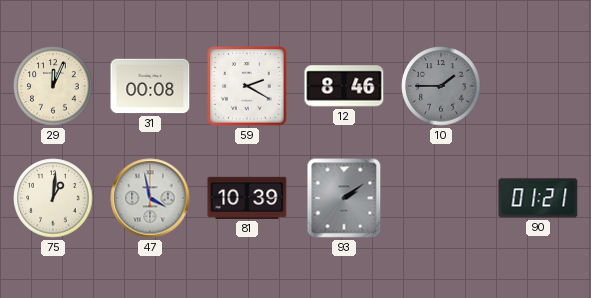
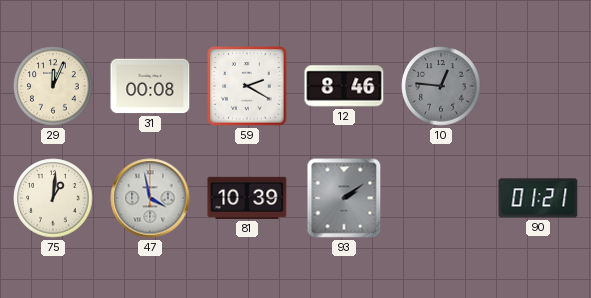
10: 1:45 -> 12:46
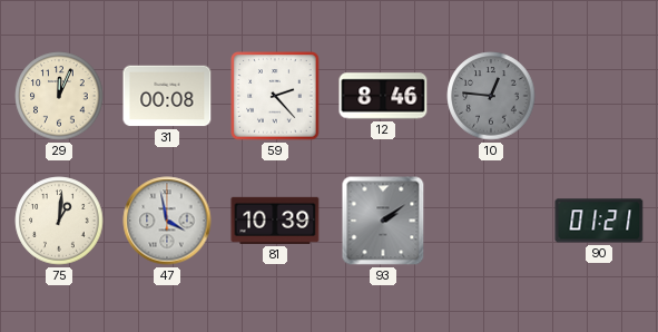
59: 2:20 -> 2:23
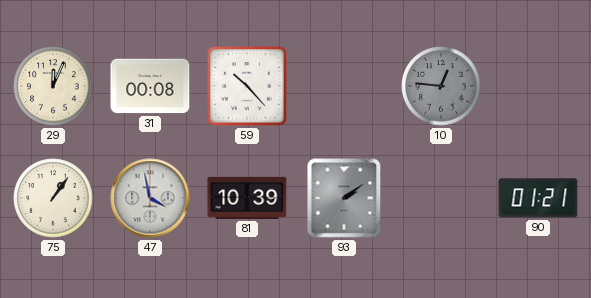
59: 2:23 -> 10:23
12: 8:46 -> none
75: 1:01 -> 1:06
